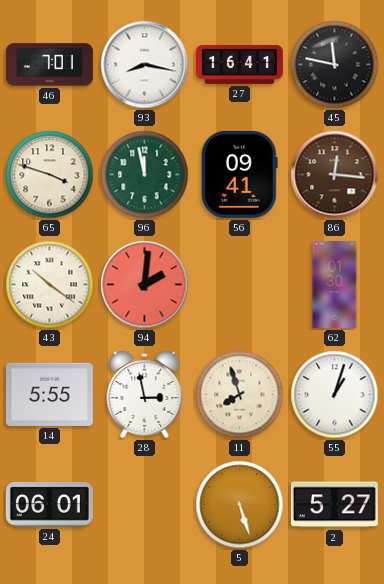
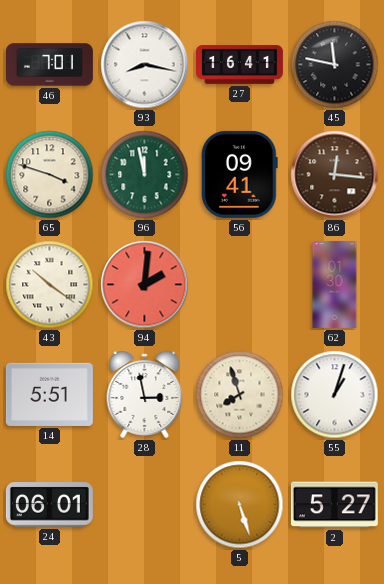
14: 5:55 -> 5:51
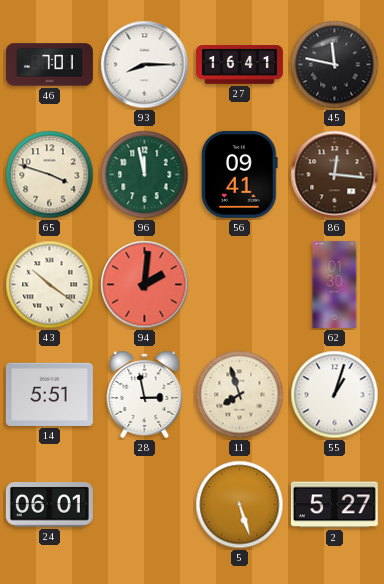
93: 8:17 -> 8:15
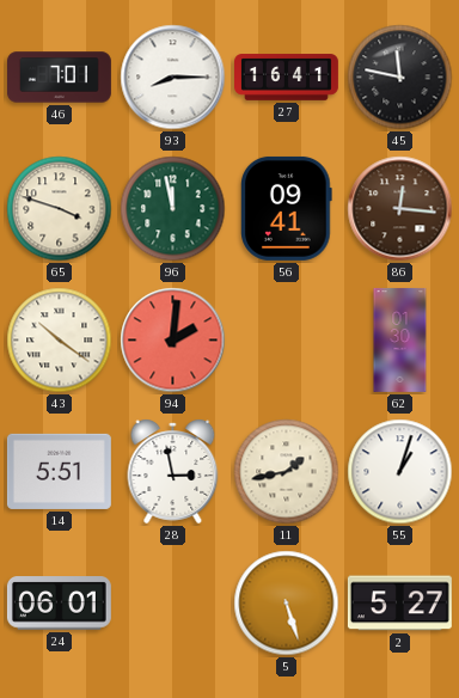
11: 7:57 -> 1:43
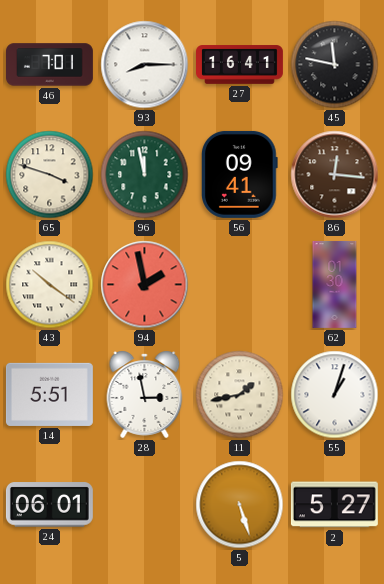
94: 2:01 -> 1:58
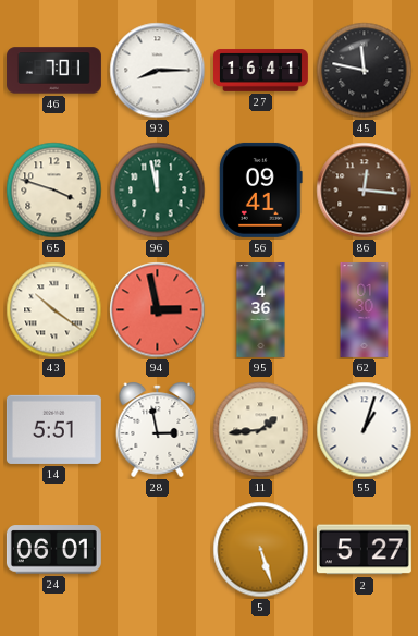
94: 1:58 -> 2:58
95: none -> 4:36
11: 1:43 -> 1:44
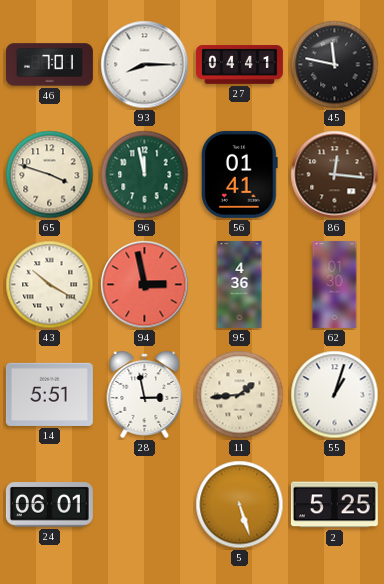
27: 16:41 -> 04:41
56: 09:41 -> 01:41
43: 10:21 -> 10:20
2: 5:27 -> 5:25
